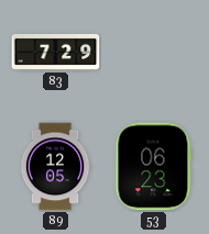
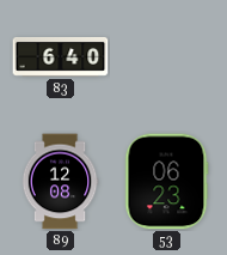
83: 7:29 -> 6:40
89: 12:05 -> 12:08
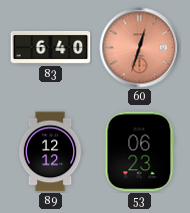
60: none -> 12:33
89: 12:08 -> 12:12
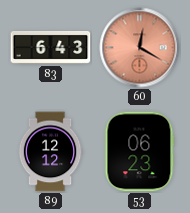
83: 6:40 -> 6:43
60: 12:33 -> 12:20
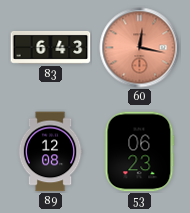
60: 12:20 -> 12:17
89: 12:12 -> 12:08
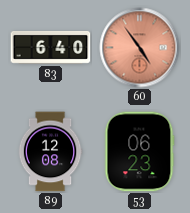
83: 6:43 -> 6:40
60: 12:17 -> 4:54
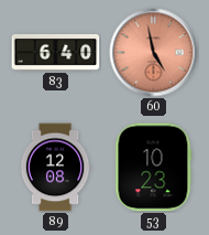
60: 4:54 -> 4:58
53: 06:23 -> 10:23
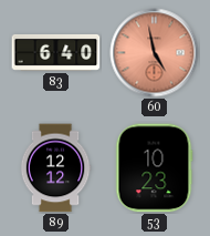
89: 12:08 -> 12:12
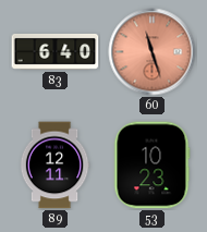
60: 4:58 -> 11:27
89: 12:12 -> 12:11
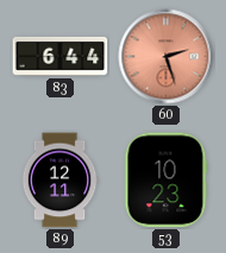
83: 6:40 -> 6:44
60: 11:27 -> 2:27
